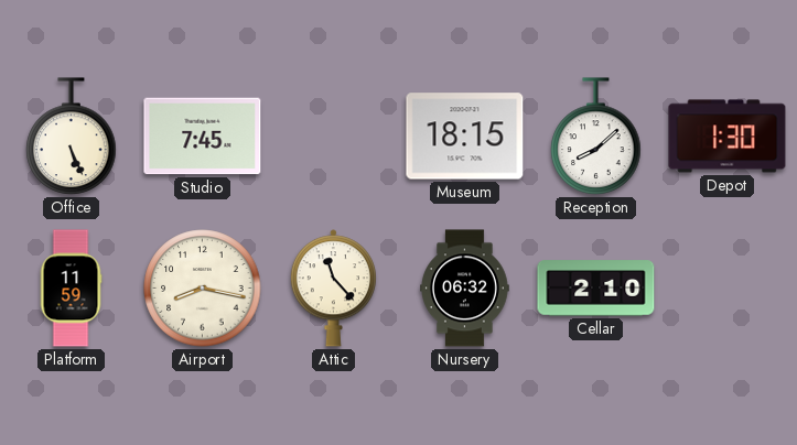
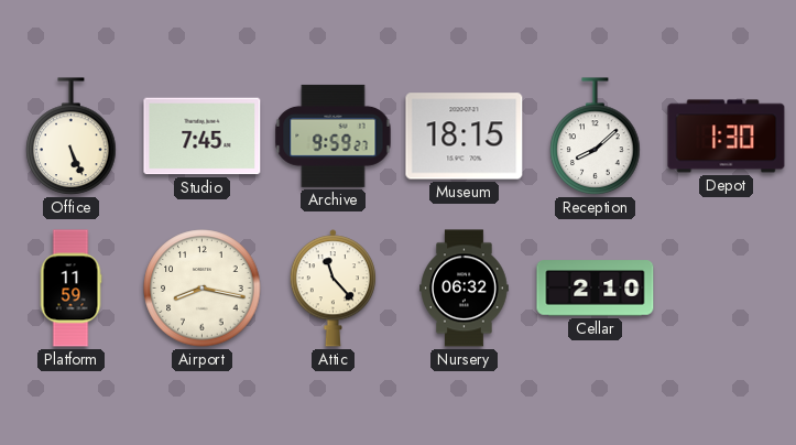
Archive: none -> 9:59
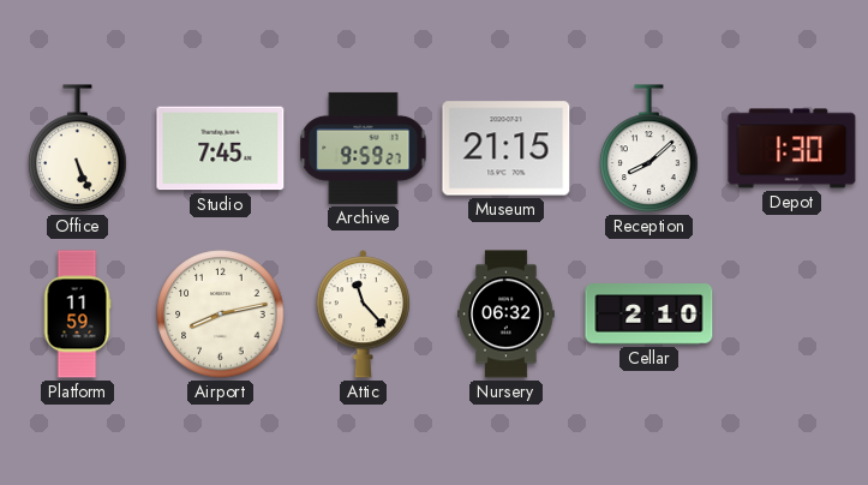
Museum: 18:15 -> 21:15
Airport: 8:17 -> 8:13
